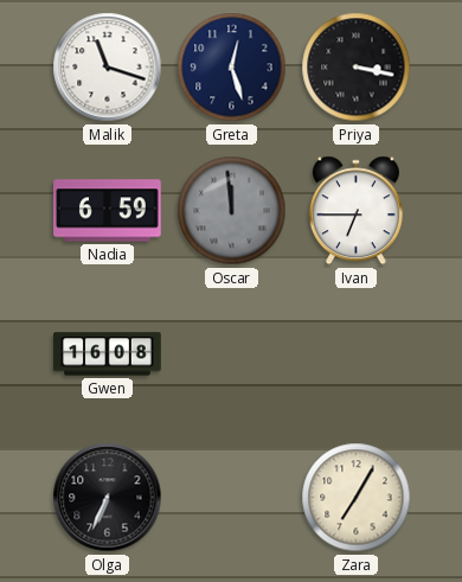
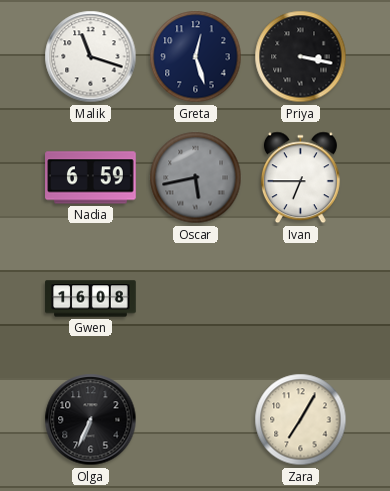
Oscar: 11:59 -> 5:43
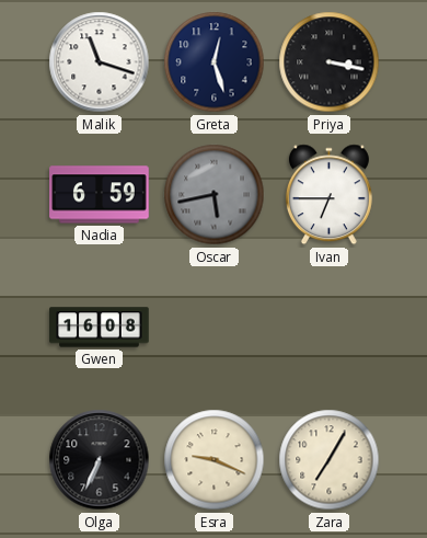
Esra: none -> 9:19
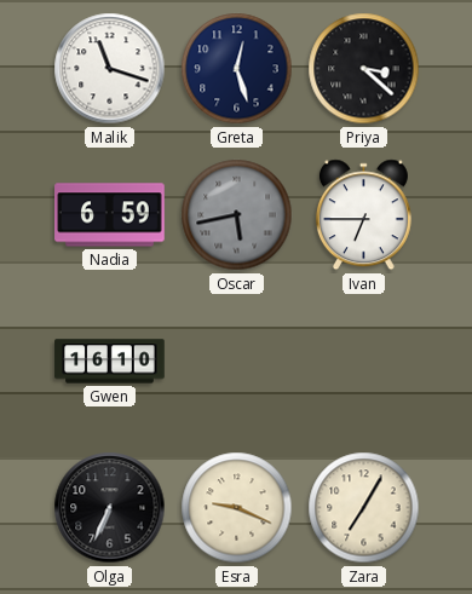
Priya: 3:17 -> 3:22
Gwen: 16:08 -> 16:10
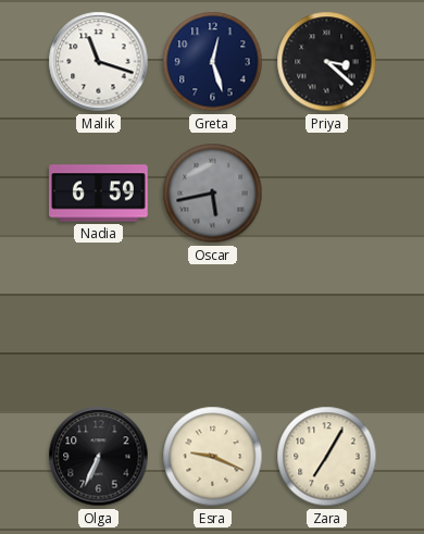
Ivan: 6:45 -> none
Gwen: 16:10 -> none
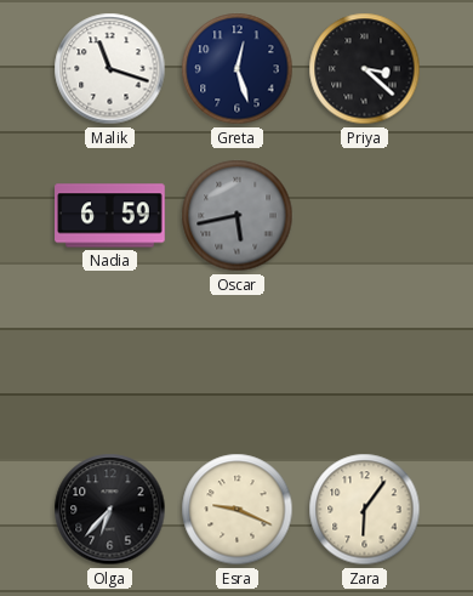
Olga: 6:34 -> 6:37
Zara: 7:05 -> 6:06
